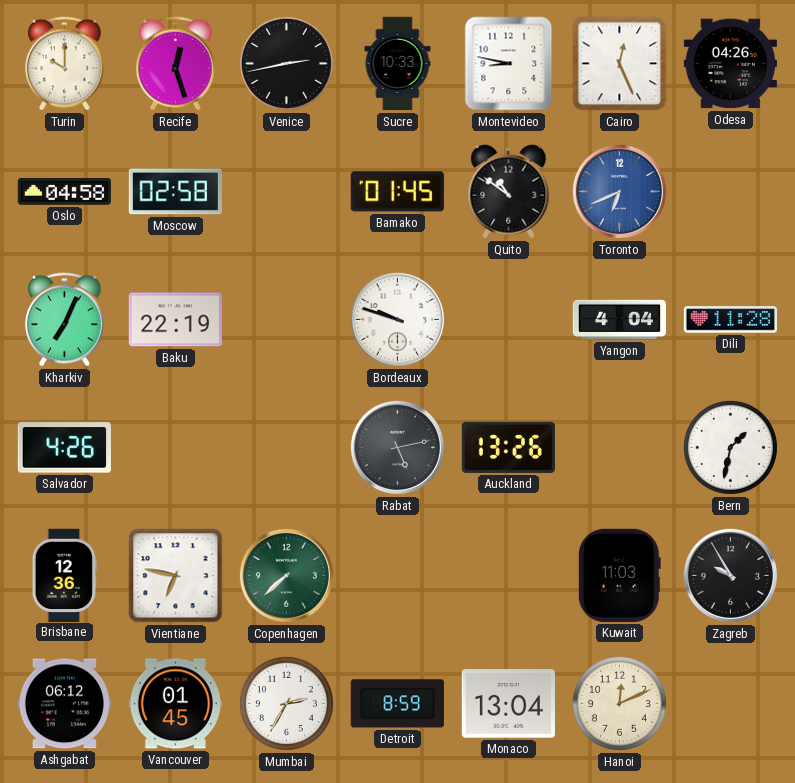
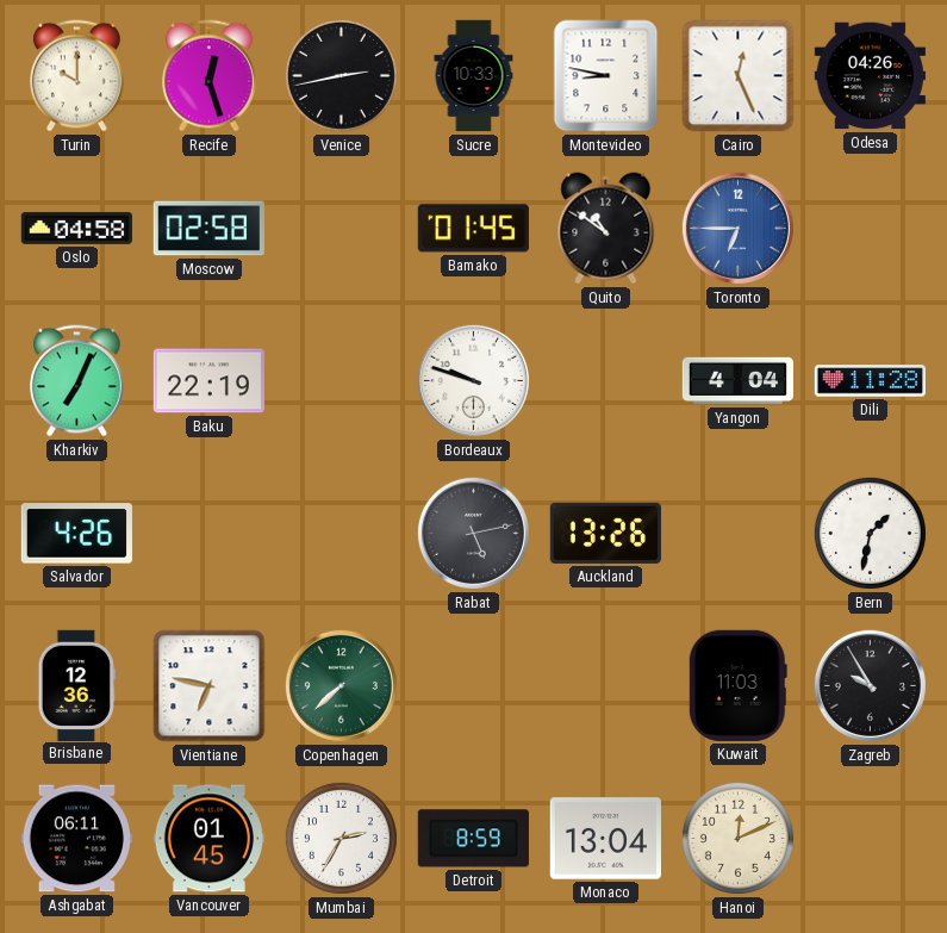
Toronto: 6:41 -> 6:45
Ashgabat: 06:12 -> 06:11
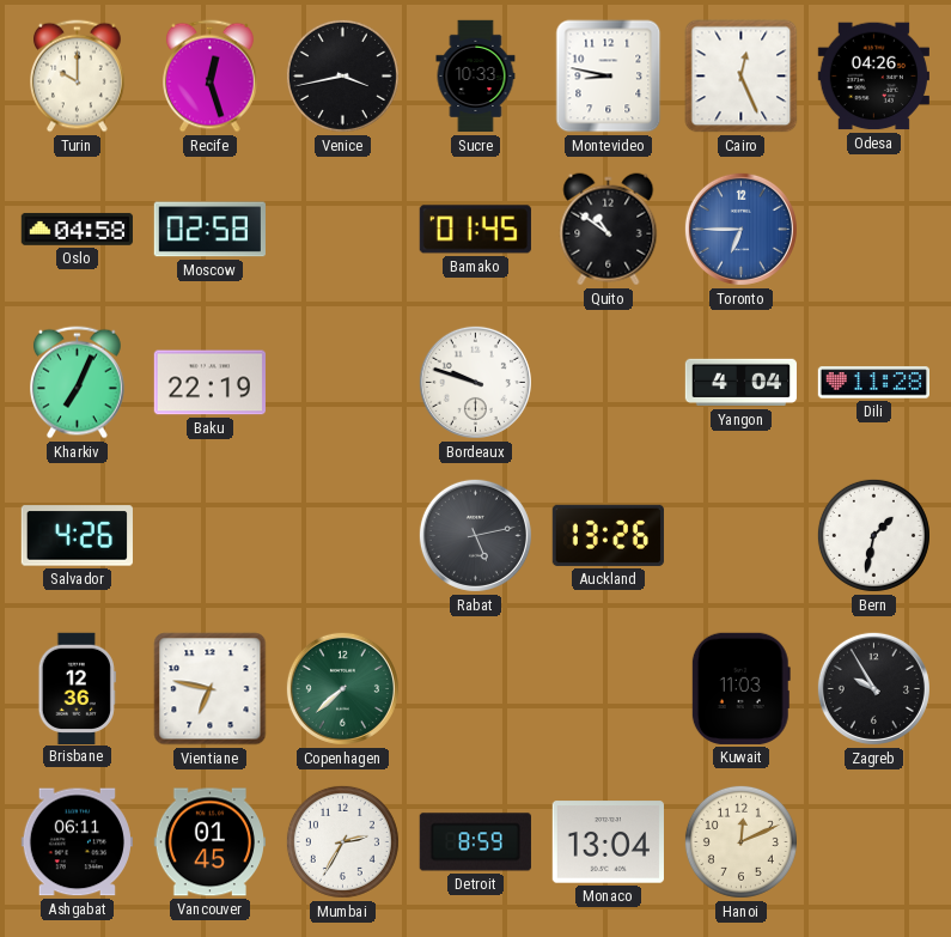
Venice: 2:43 -> 3:43
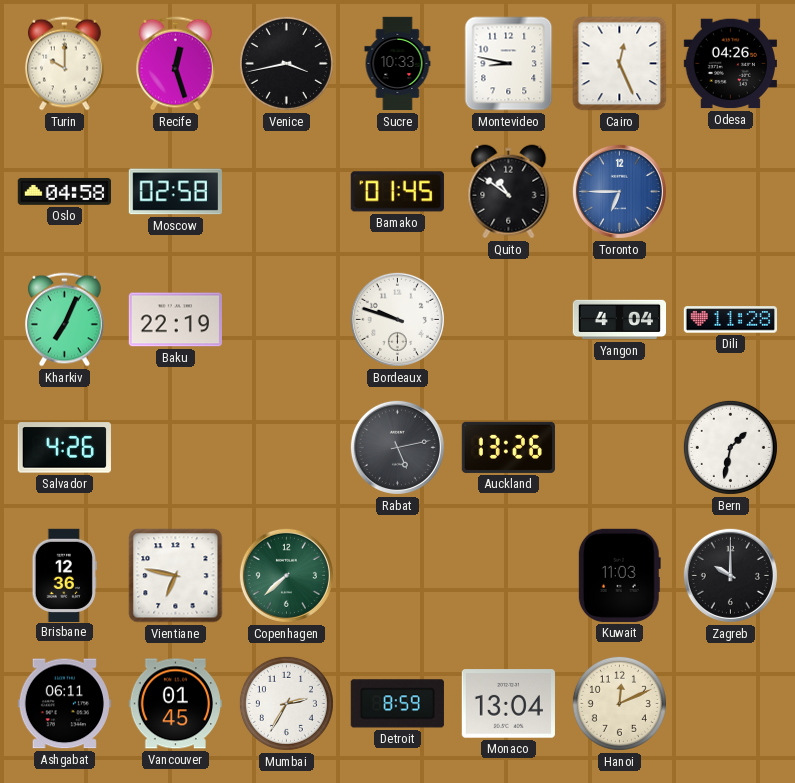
Zagreb: 9:55 -> 10:00
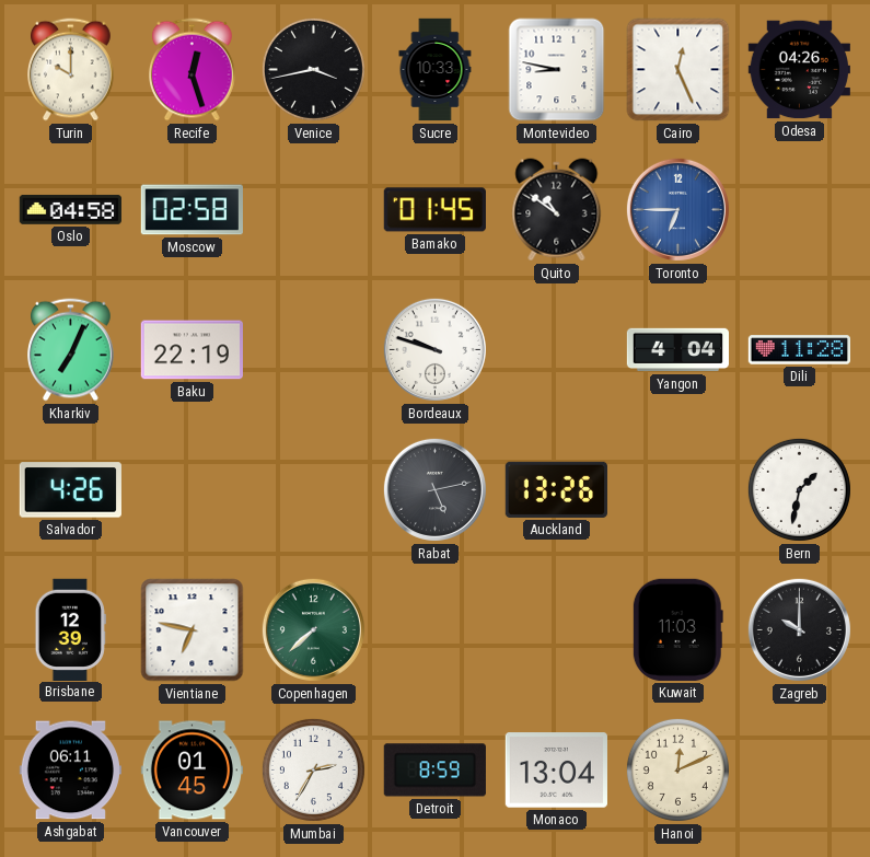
Brisbane: 12:36 -> 12:39
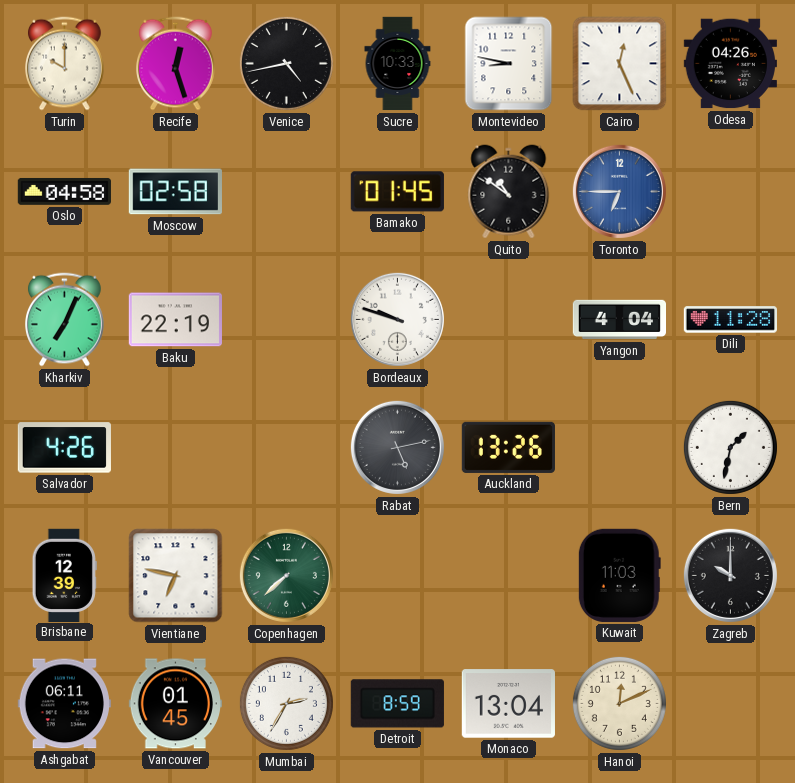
Venice: 3:43 -> 4:43
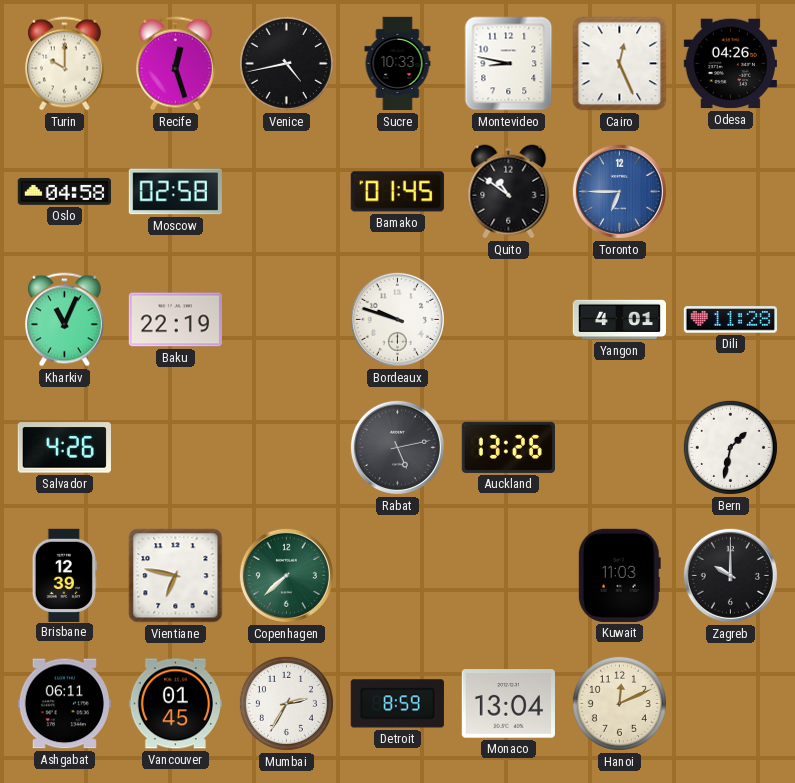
Kharkiv: 7:04 -> 11:04
Yangon: 4:04 -> 4:01
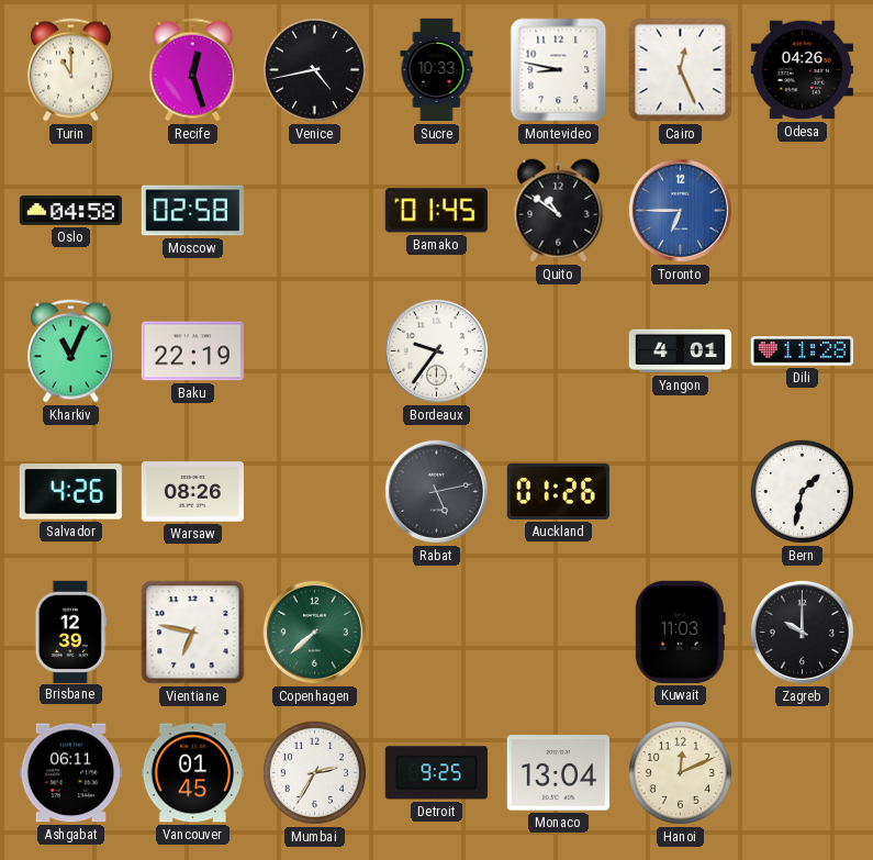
Turin: 10:00 -> 11:00
Bordeaux: 9:48 -> 9:36
Warsaw: none -> 08:26
Auckland: 13:26 -> 01:26
Detroit: 8:59 -> 9:25
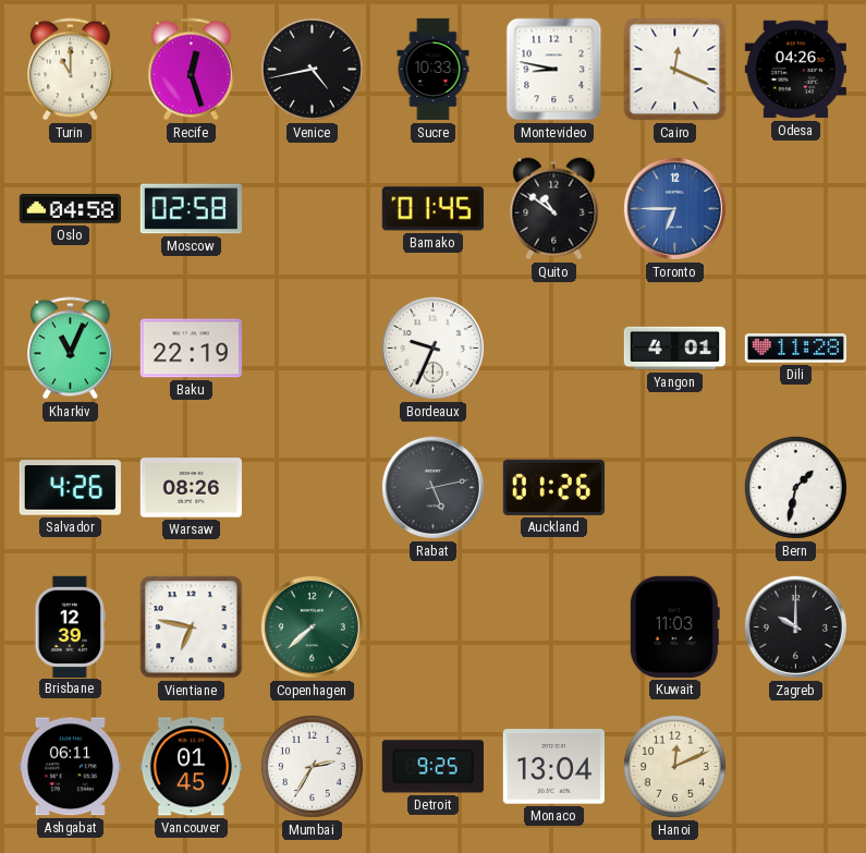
Cairo: 12:26 -> 12:19
Bordeaux: 9:36 -> 9:34
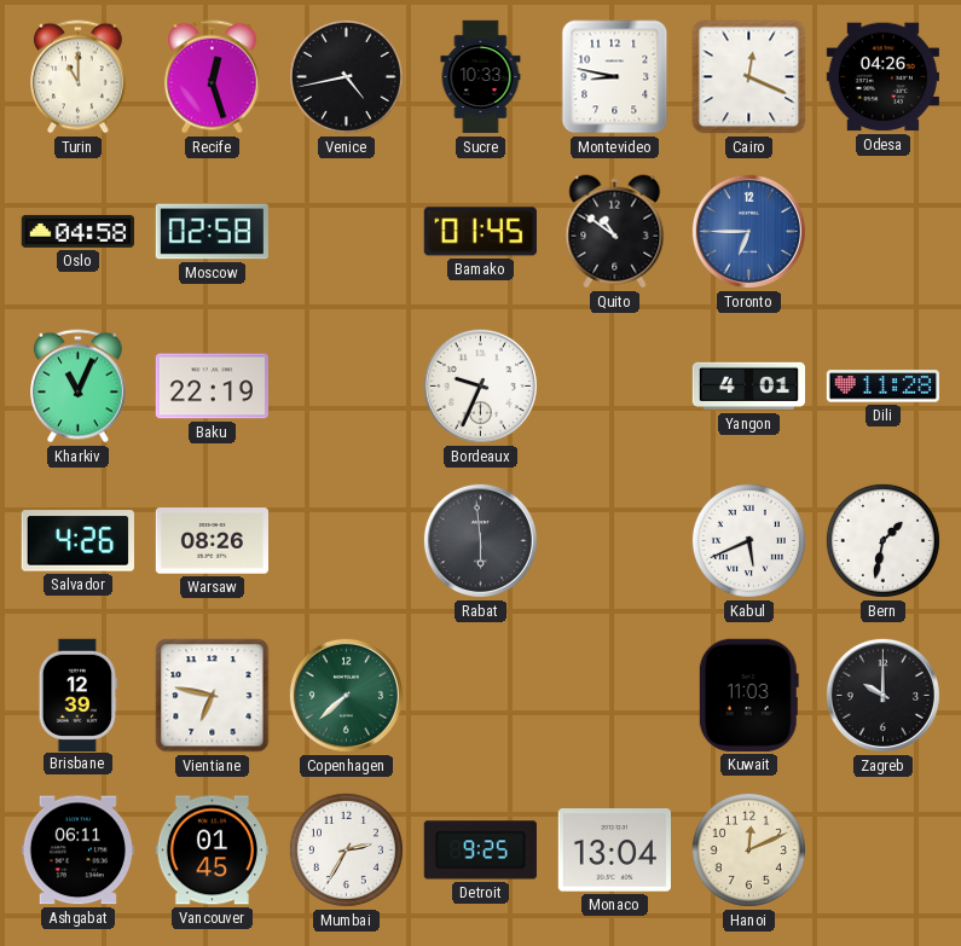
Rabat: 5:13 -> 5:59
Auckland: 01:26 -> none
Kabul: none -> 5:41
